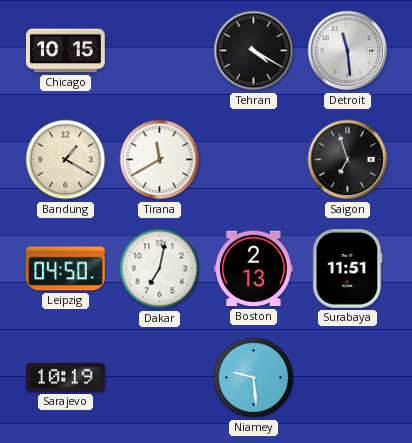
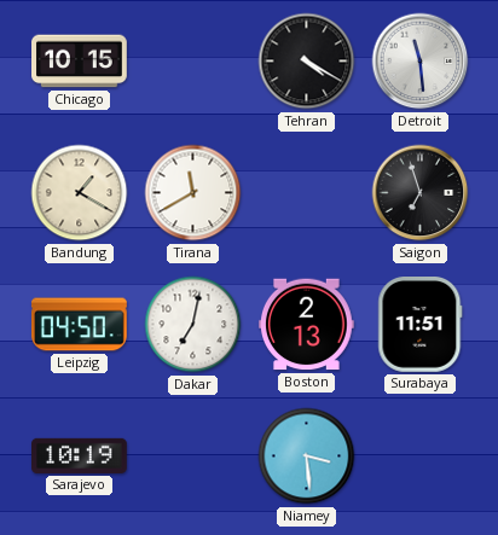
Niamey: 9:29 -> 3:29
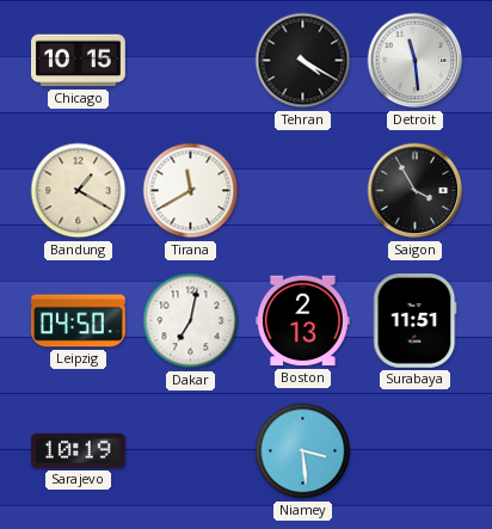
Saigon: 6:57 -> 3:55
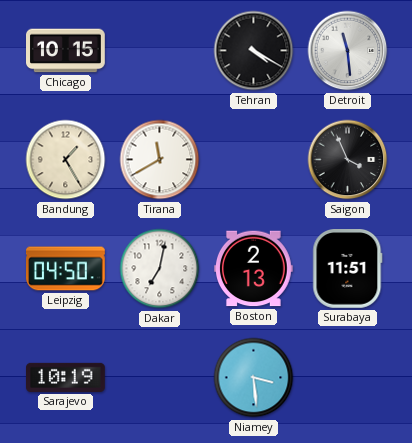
Bandung: 1:20 -> 1:25
Saigon: 3:55 -> 3:56
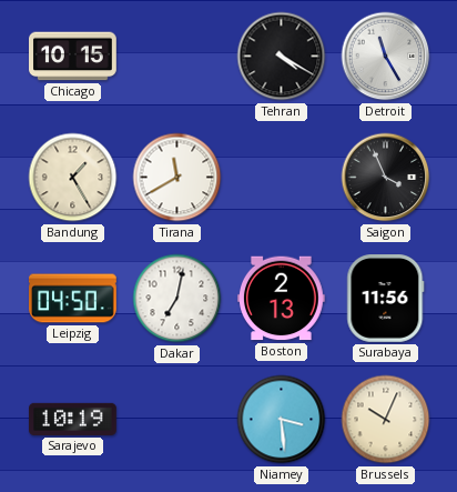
Detroit: 11:29 -> 11:25
Surabaya: 11:51 -> 11:56
Brussels: none -> 10:04
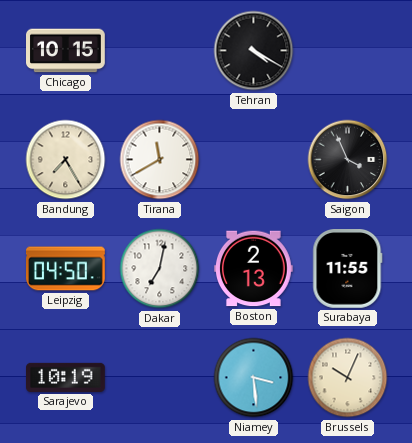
Detroit: 11:25 -> none
Bandung: 1:25 -> 7:25
Surabaya: 11:56 -> 11:55
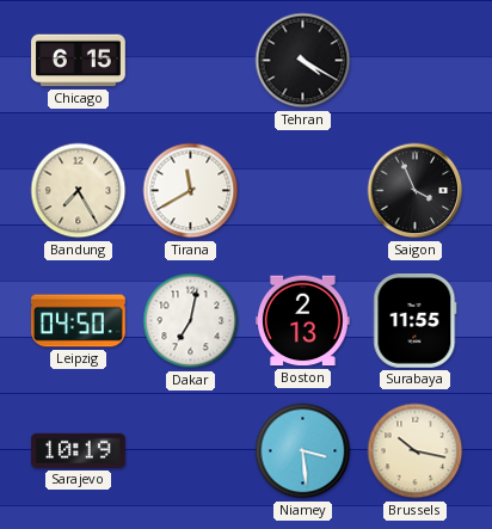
Chicago: 10:15 -> 6:15
Brussels: 10:04 -> 10:17
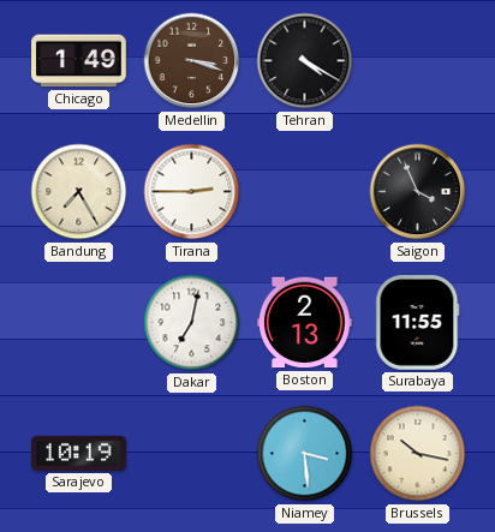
Chicago: 6:15 -> 1:49
Medellin: none -> 3:18
Tirana: 11:40 -> 2:45
Leipzig: 04:50 -> none
